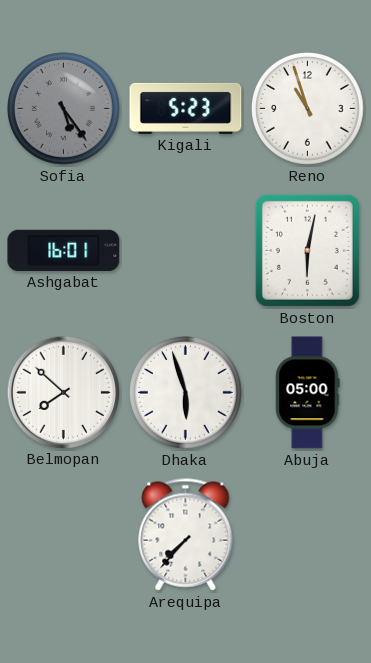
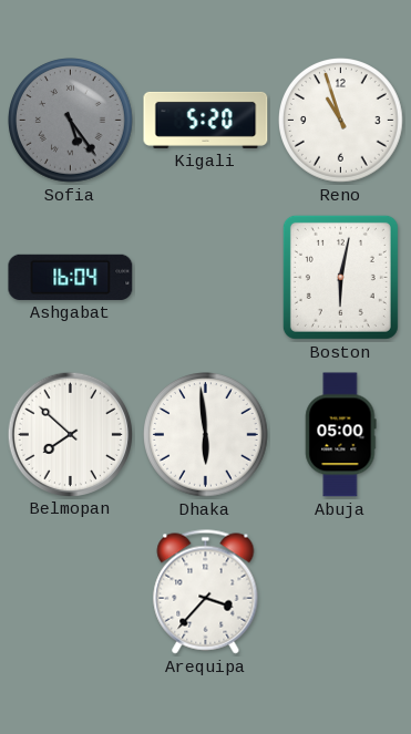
Kigali: 5:23 -> 5:20
Ashgabat: 16:01 -> 16:04
Dhaka: 5:57 -> 5:59
Arequipa: 7:37 -> 3:37
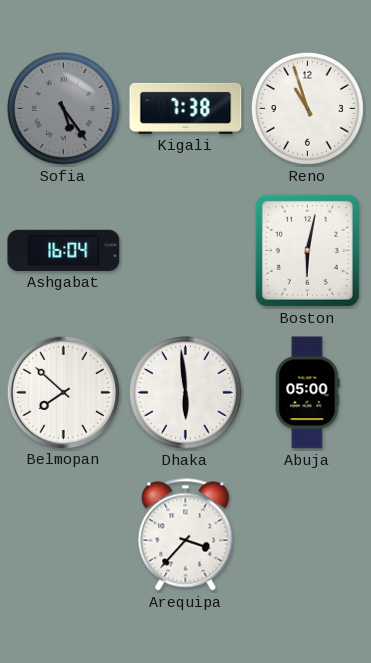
Kigali: 5:20 -> 7:38
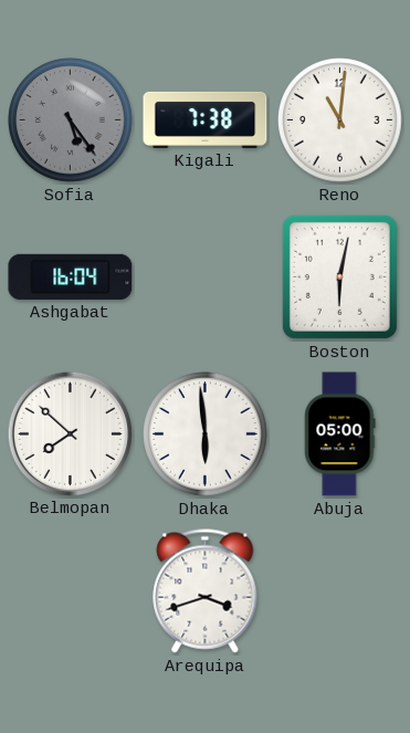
Reno: 10:57 -> 11:01
Arequipa: 3:37 -> 3:42
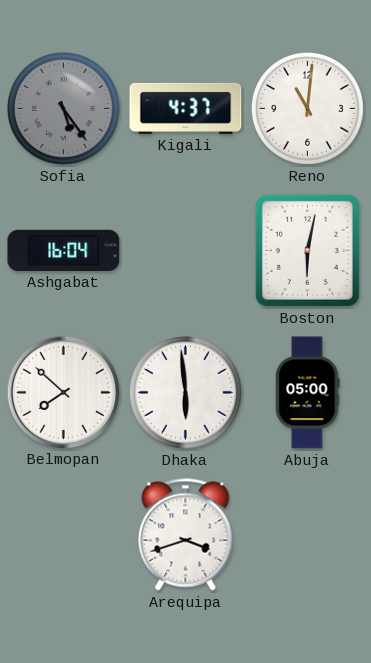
Kigali: 7:38 -> 4:37
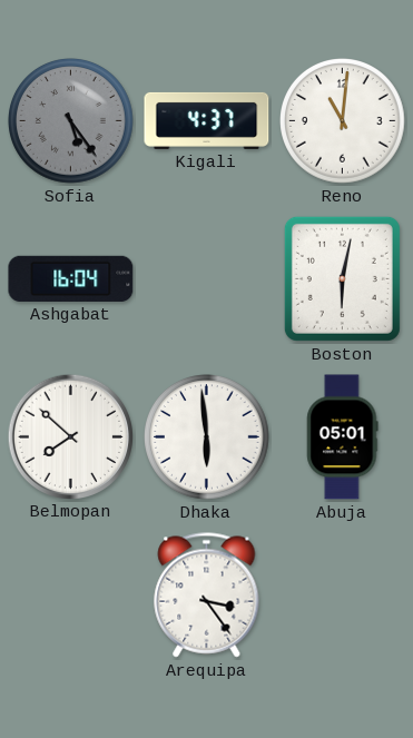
Abuja: 05:00 -> 05:01
Arequipa: 3:42 -> 3:24
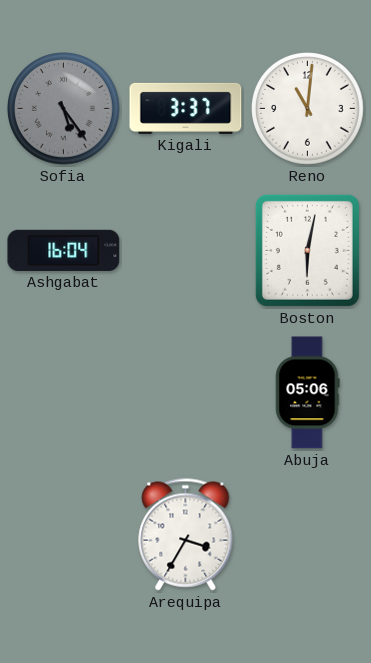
Kigali: 4:37 -> 3:37
Belmopan: 7:52 -> none
Dhaka: 5:59 -> none
Abuja: 05:01 -> 05:06
Arequipa: 3:24 -> 3:35
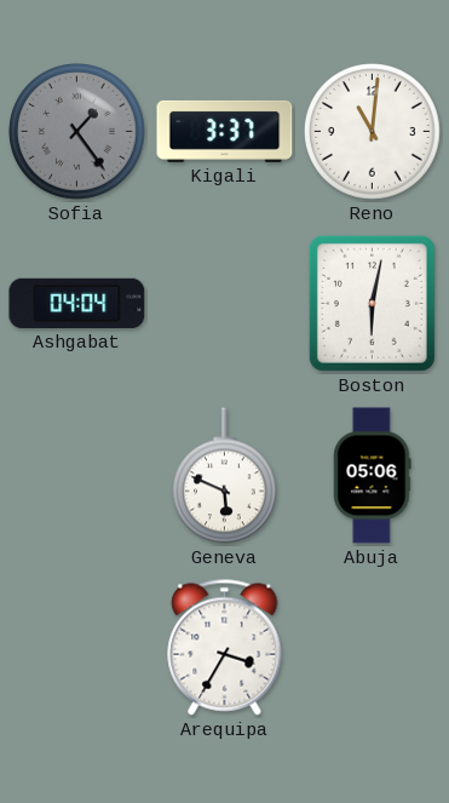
Sofia: 5:24 -> 1:24
Ashgabat: 16:04 -> 04:04
Geneva: none -> 5:49
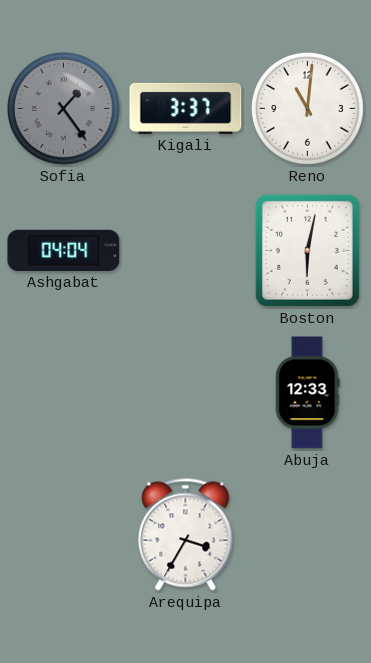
Geneva: 5:49 -> none
Abuja: 05:06 -> 12:33
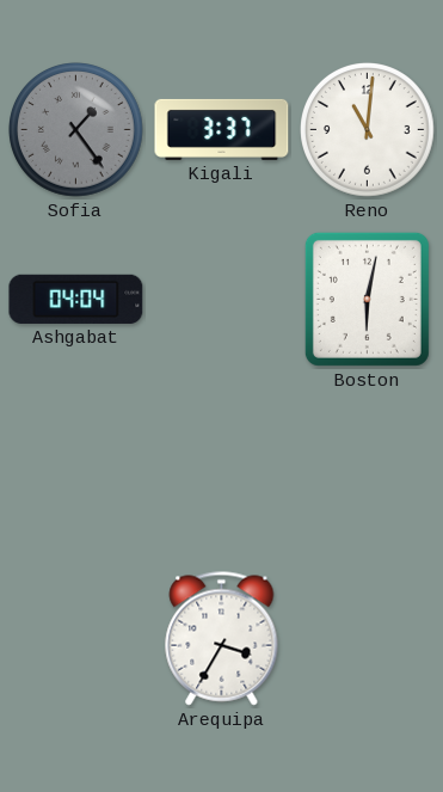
Abuja: 12:33 -> none
